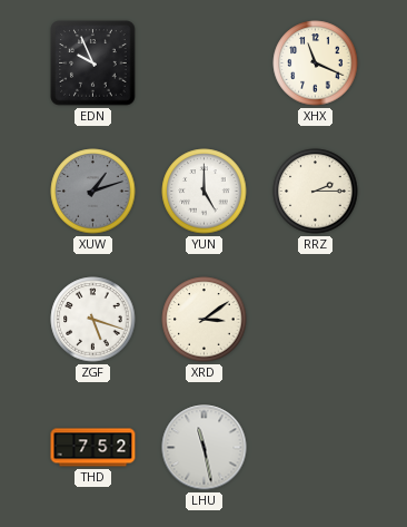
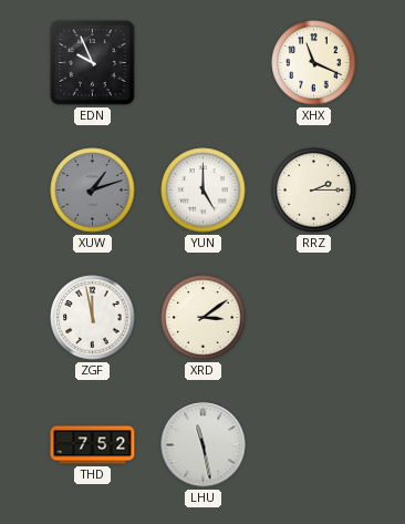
ZGF: 5:18 -> 11:58
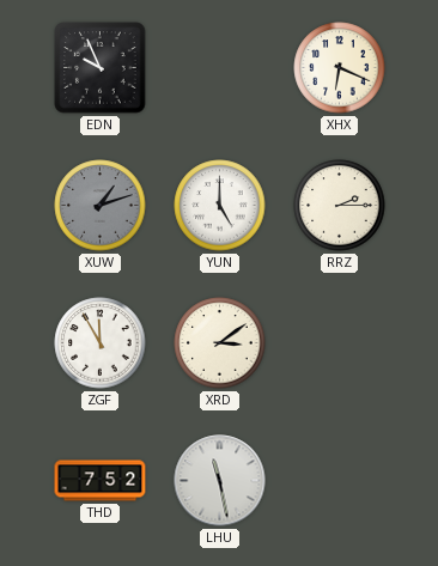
XHX: 11:19 -> 6:19
ZGF: 11:58 -> 11:55
